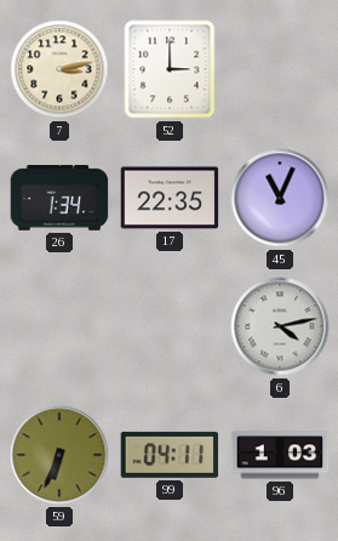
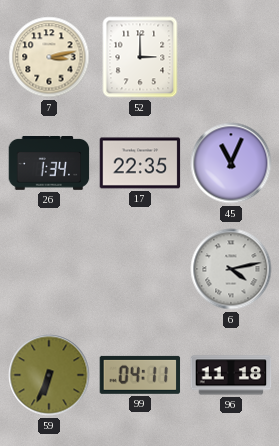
96: 1:03 -> 11:18
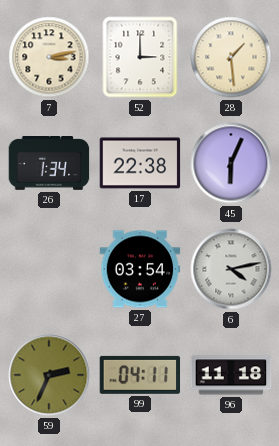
28: none -> 1:29
17: 22:35 -> 22:38
45: 11:04 -> 6:04
27: none -> 03:54
59: 6:34 -> 2:34
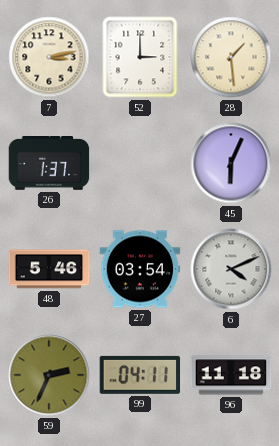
26: 1:34 -> 1:37
17: 22:38 -> none
48: none -> 5:46
6: 4:13 -> 4:11
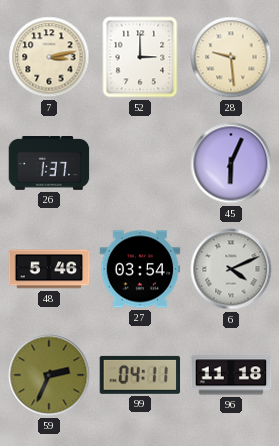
28: 1:29 -> 9:29
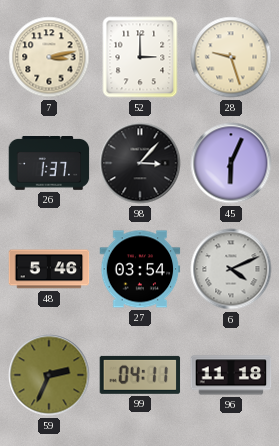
28: 9:29 -> 9:27
98: none -> 3:07
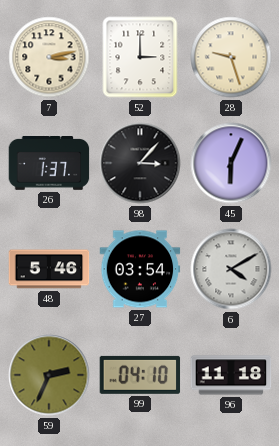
6: 4:11 -> 4:10
99: 04:11 -> 04:10
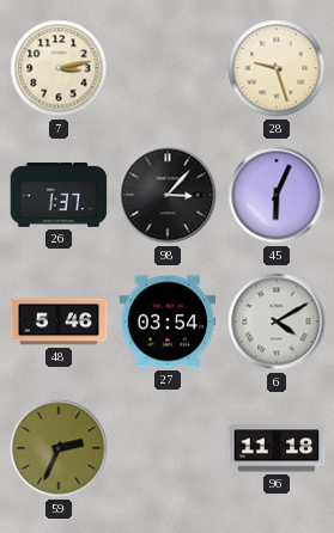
52: 3:00 -> none
99: 04:10 -> none
